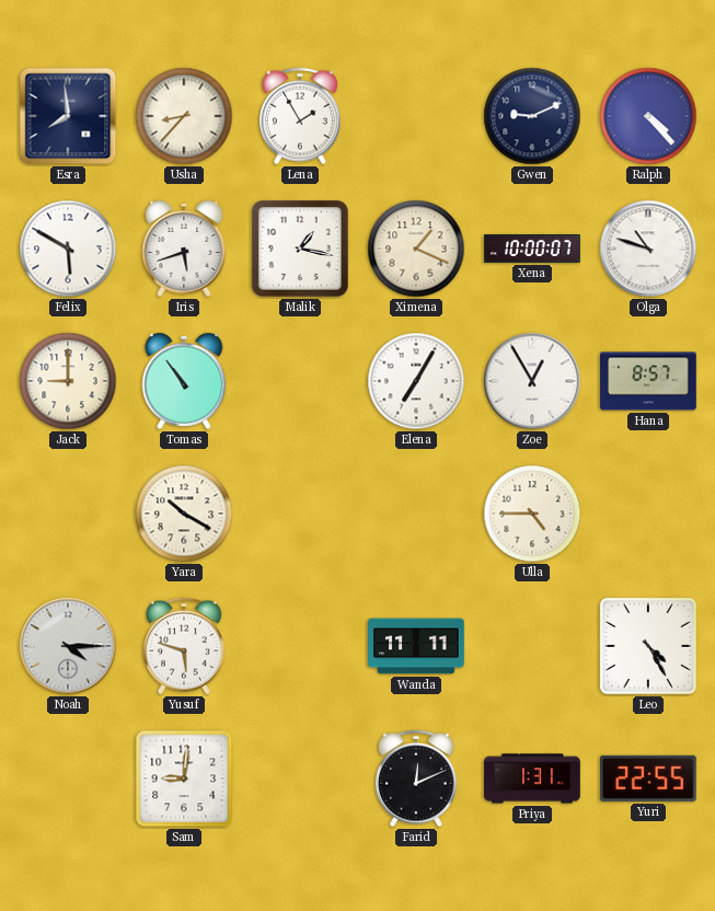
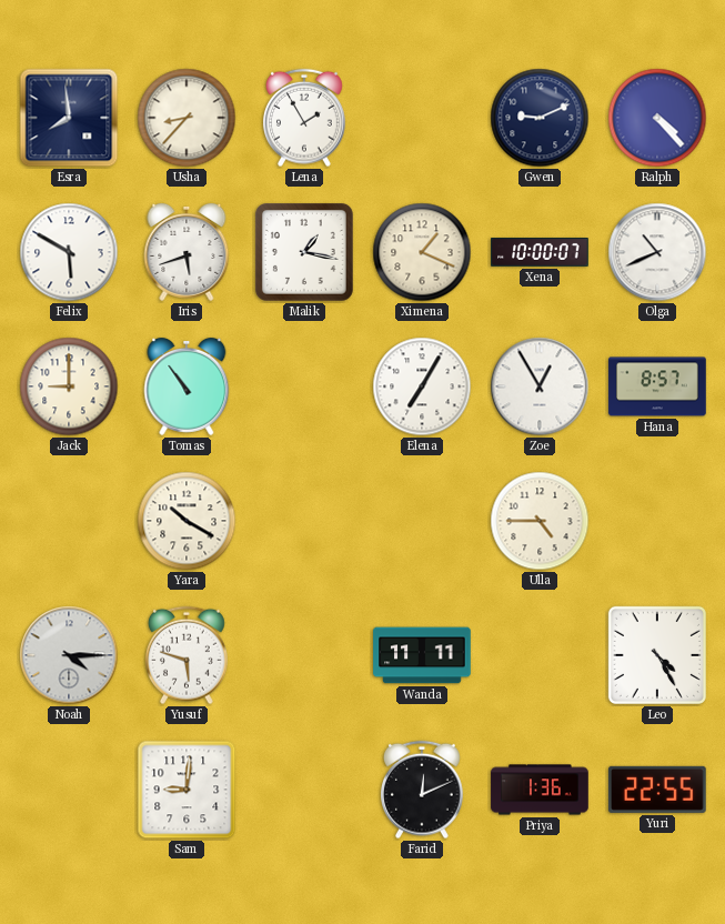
Olga: 10:48 -> 10:41
Priya: 1:31 -> 1:36
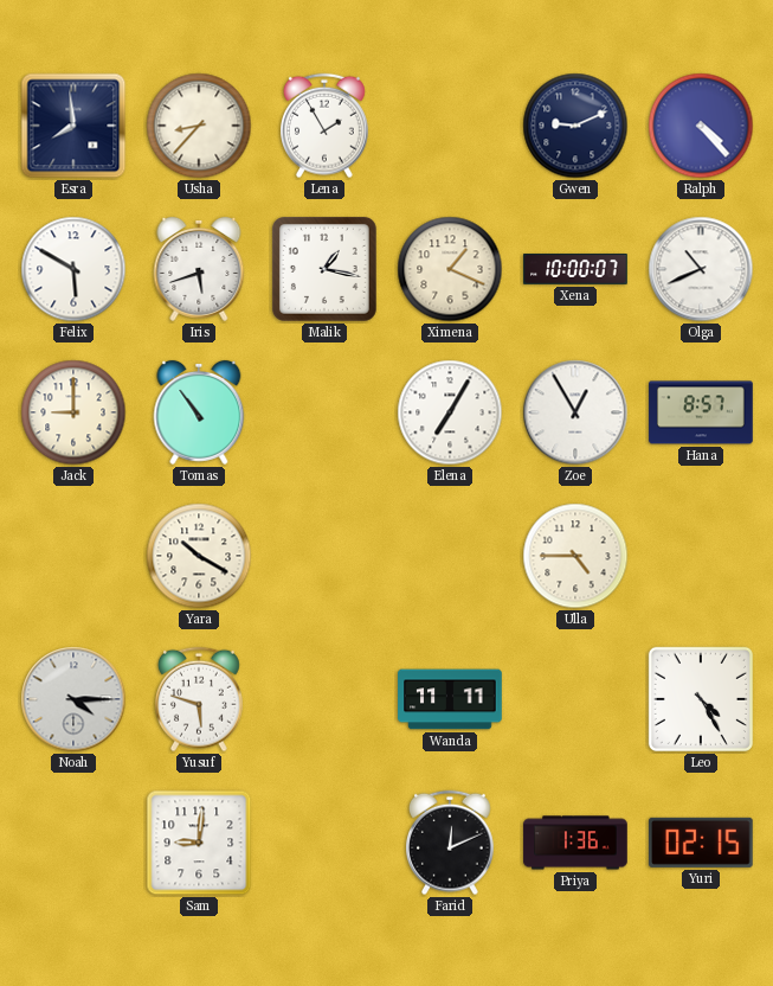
Yuri: 22:55 -> 02:15
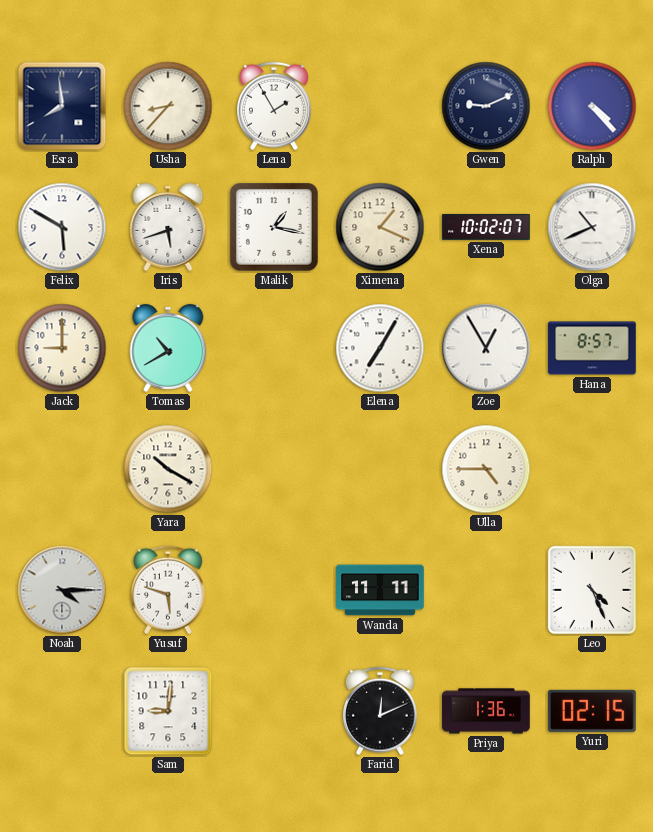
Xena: 10:00 -> 10:02
Tomas: 10:54 -> 10:40
Leo: 4:25 -> 4:26
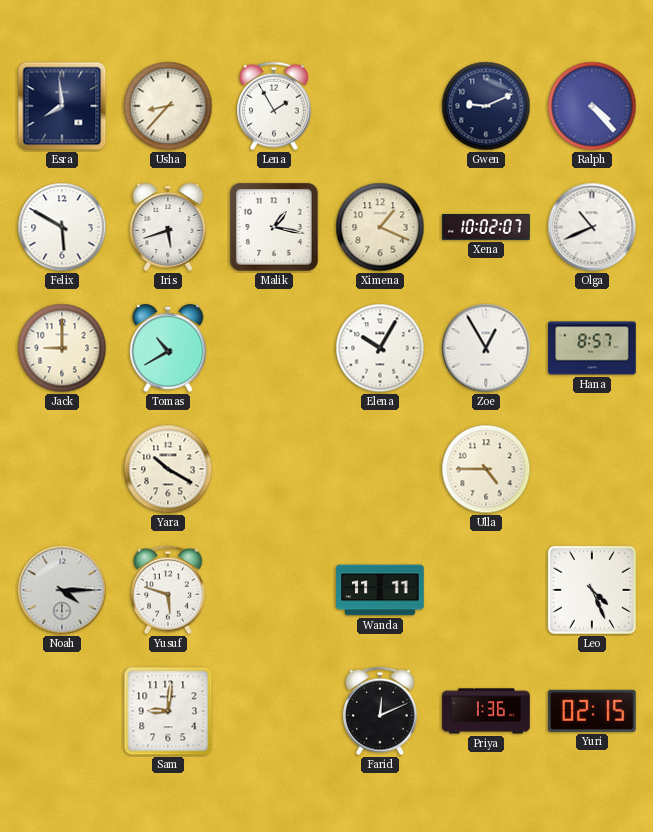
Elena: 7:05 -> 10:05
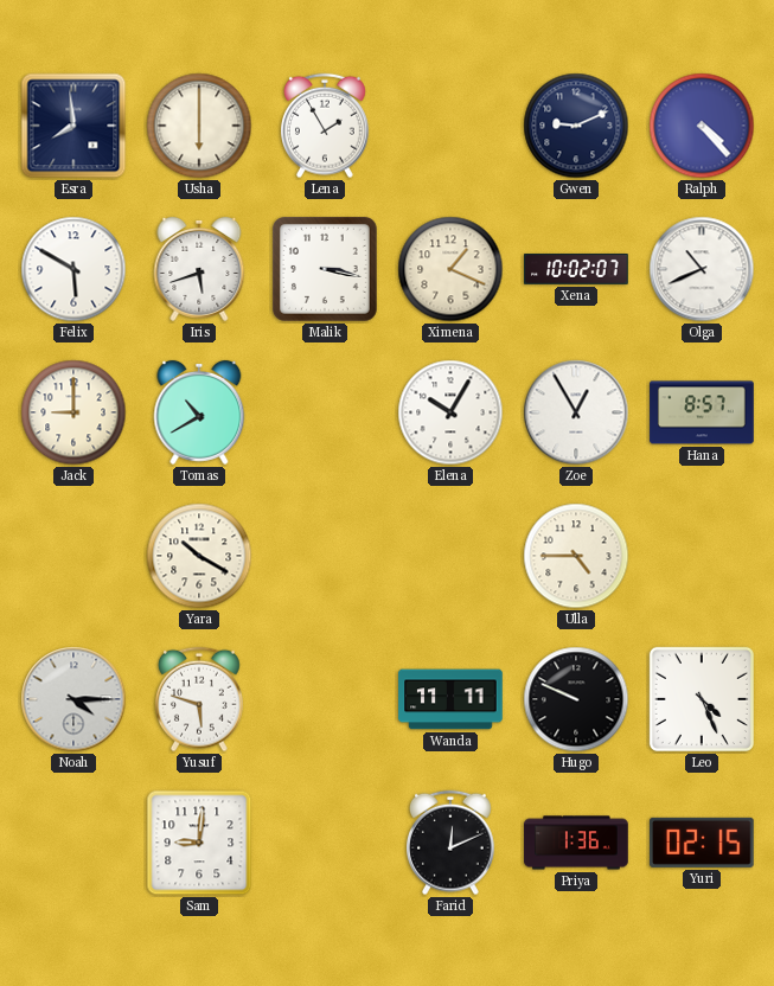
Usha: 8:37 -> 6:00
Malik: 1:17 -> 3:17
Hugo: none -> 9:49
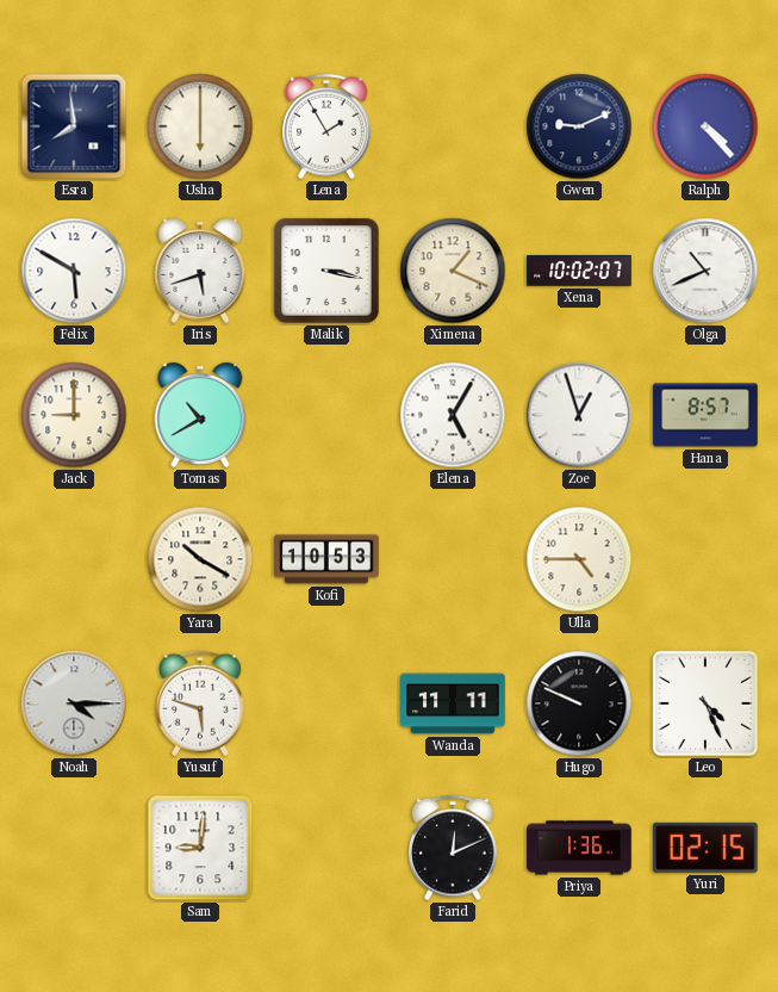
Elena: 10:05 -> 5:05
Zoe: 12:55 -> 12:57
Kofi: none -> 10:53
